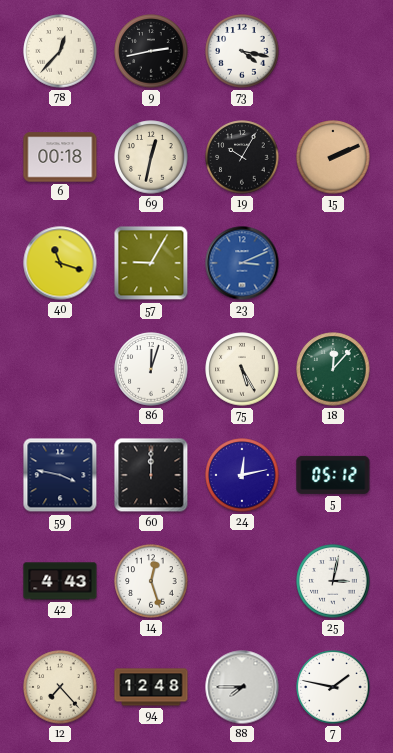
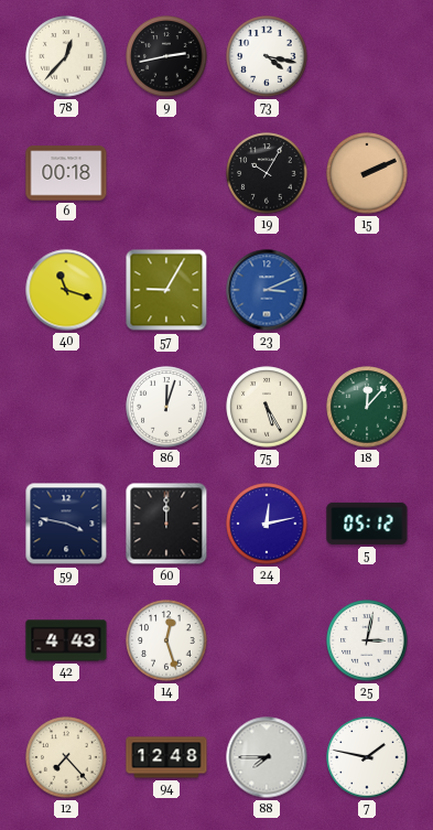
69: 12:32 -> none
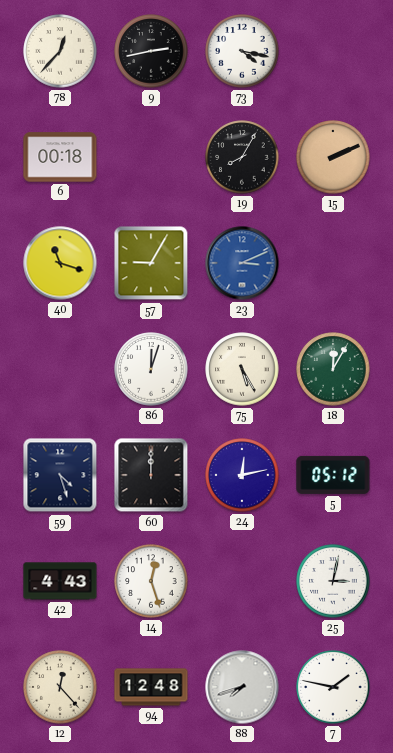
19: 10:05 -> 8:05
18: 12:07 -> 12:05
59: 3:47 -> 4:27
12: 7:23 -> 12:23
88: 7:45 -> 7:42
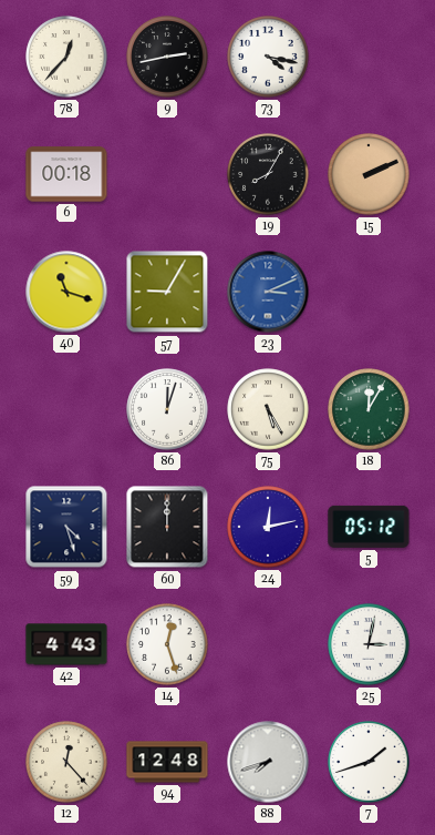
7: 1:47 -> 1:42
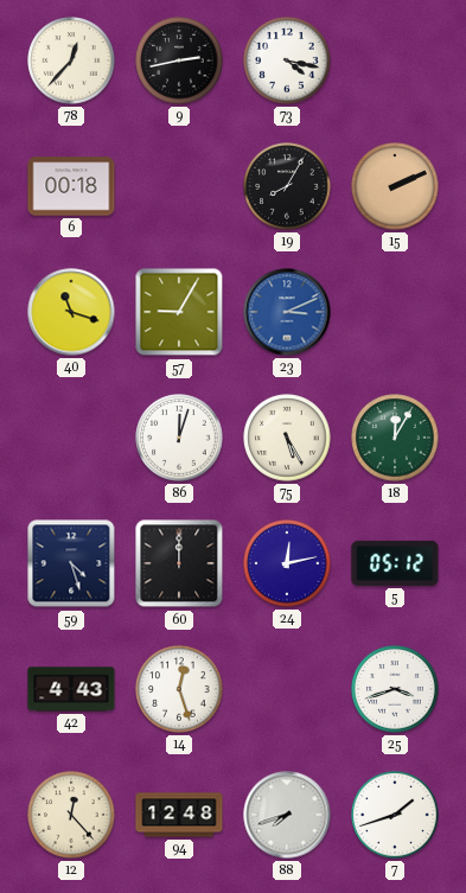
25: 3:02 -> 3:42
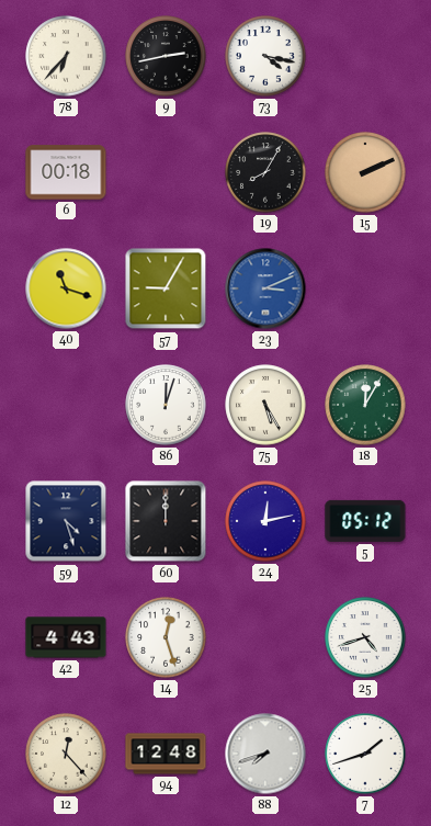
78: 12:37 -> 6:37
25: 3:42 -> 4:42
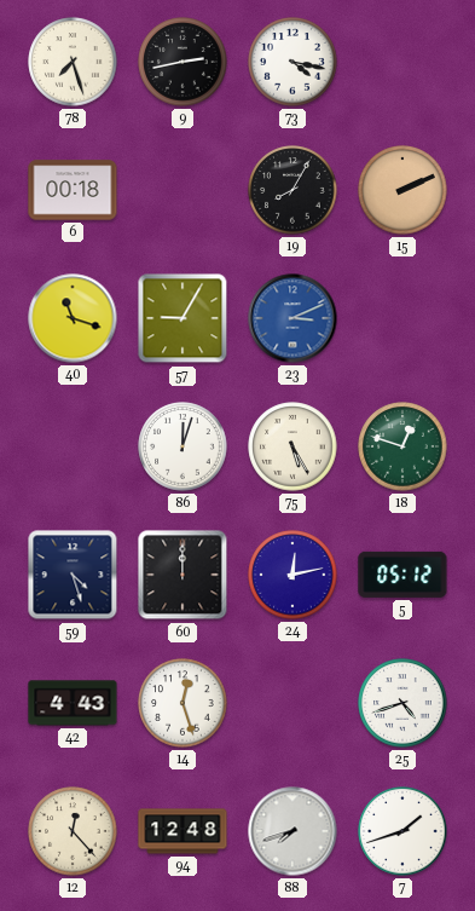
78: 6:37 -> 7:27
18: 12:05 -> 12:48
